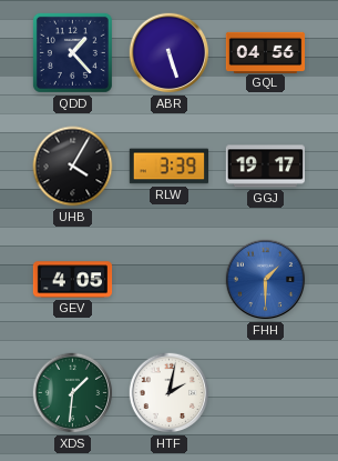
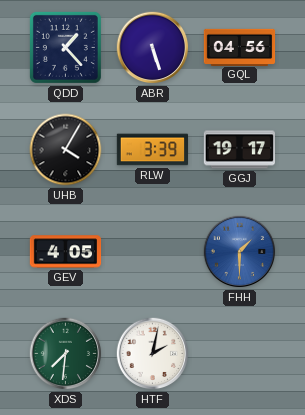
XDS: 1:31 -> 7:31
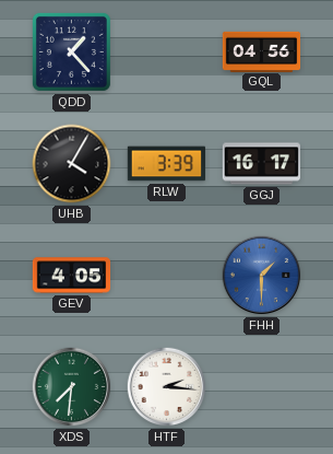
ABR: 5:27 -> none
GGJ: 19:17 -> 16:17
HTF: 2:02 -> 2:16
